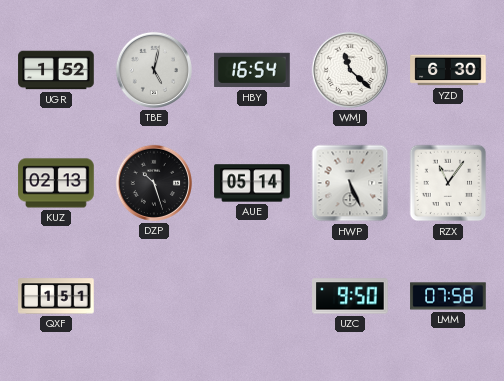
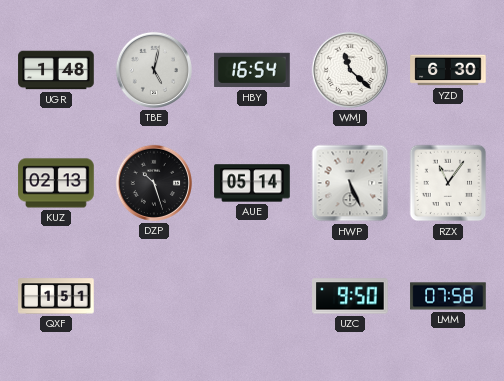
UGR: 1:52 -> 1:48
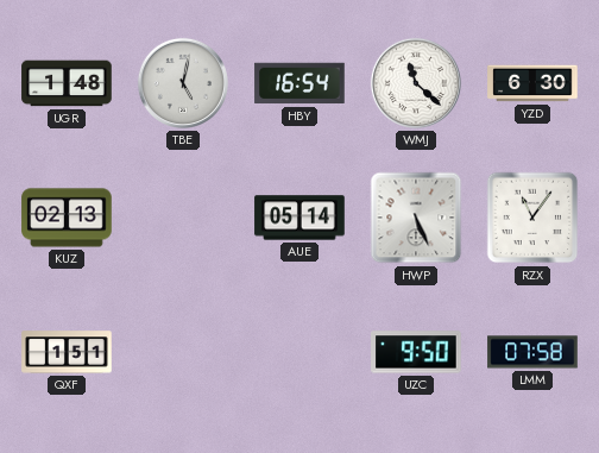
DZP: 10:27 -> none
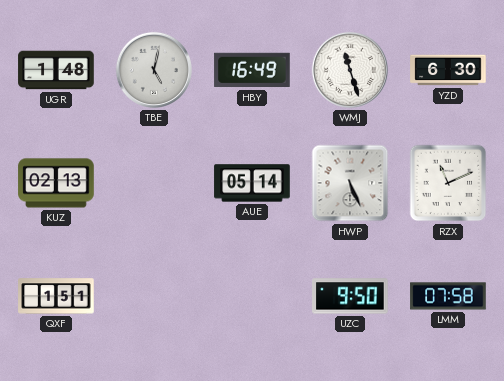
HBY: 16:54 -> 16:49
WMJ: 11:22 -> 11:27
RZX: 11:06 -> 11:11
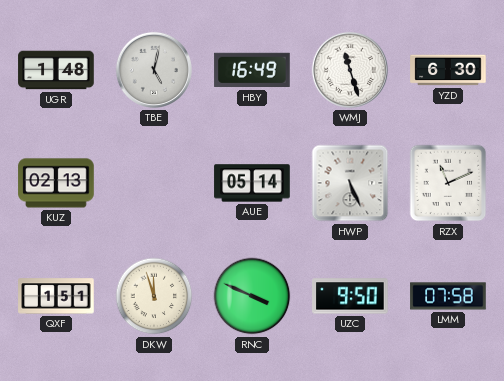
DKW: none -> 11:57
RNC: none -> 3:49
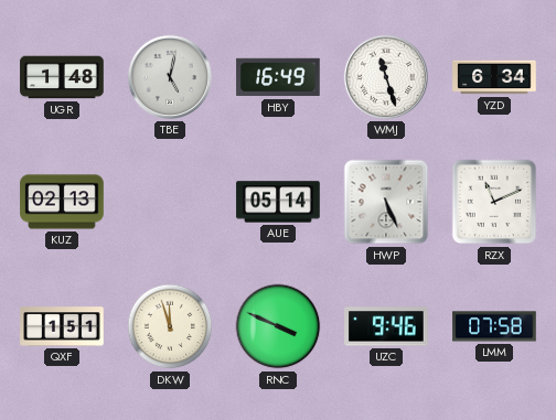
YZD: 6:30 -> 6:34
UZC: 9:50 -> 9:46
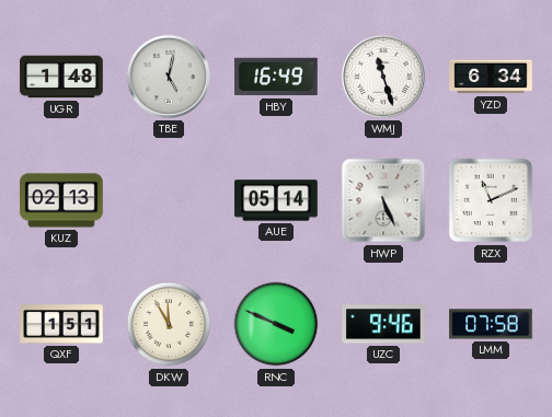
DKW: 11:57 -> 11:55
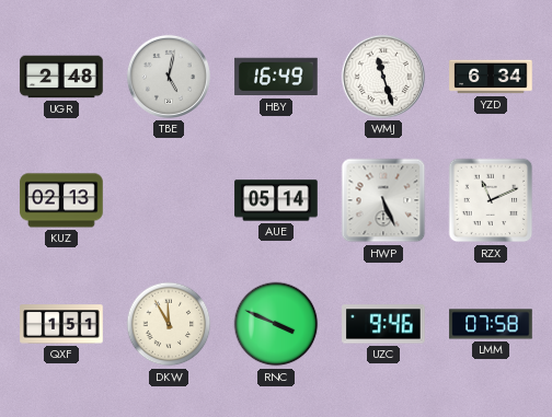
UGR: 1:48 -> 2:48
